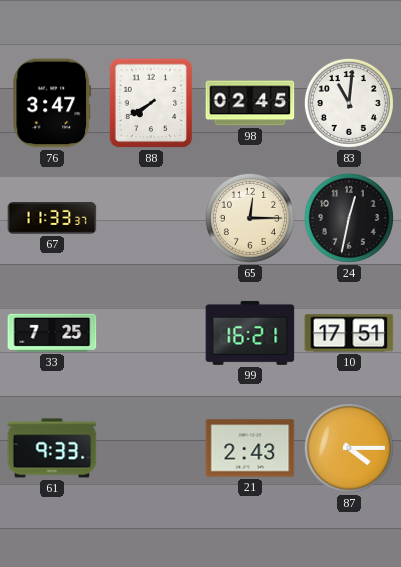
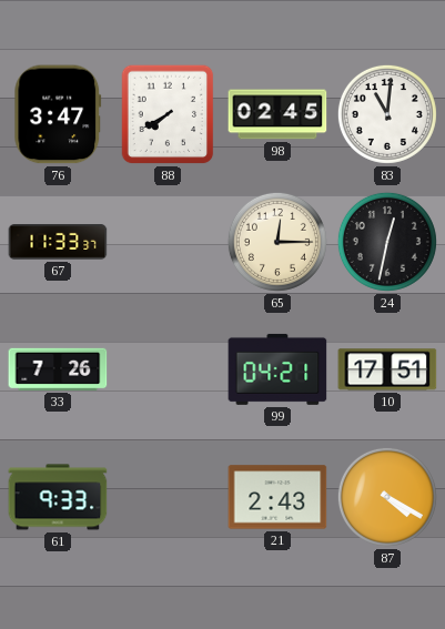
33: 7:25 -> 7:26
99: 16:21 -> 04:21
87: 4:15 -> 4:20
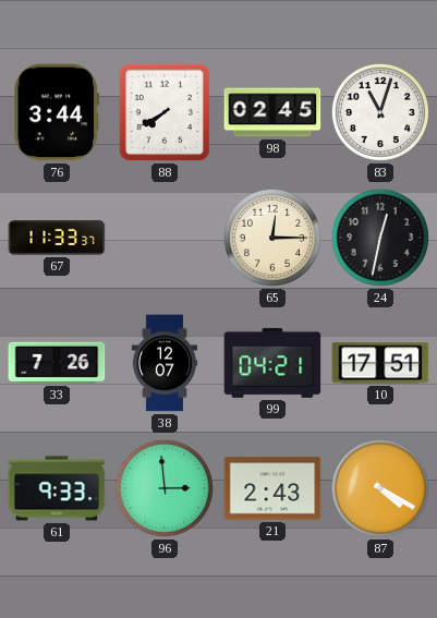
76: 3:47 -> 3:44
83: 11:01 -> 11:03
38: none -> 12:07
96: none -> 2:59
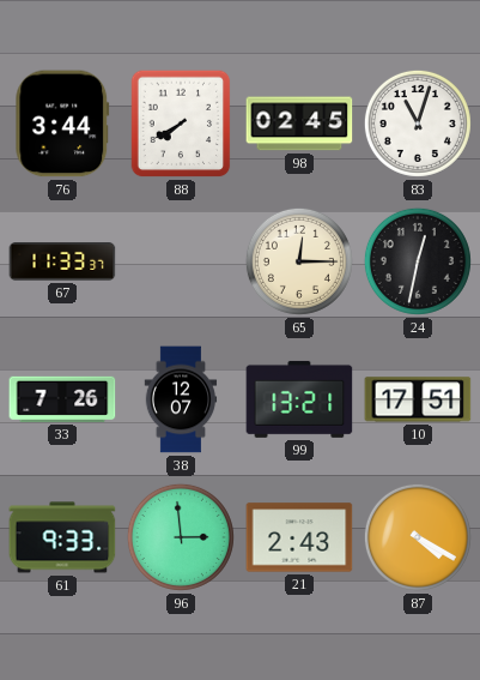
99: 04:21 -> 13:21
